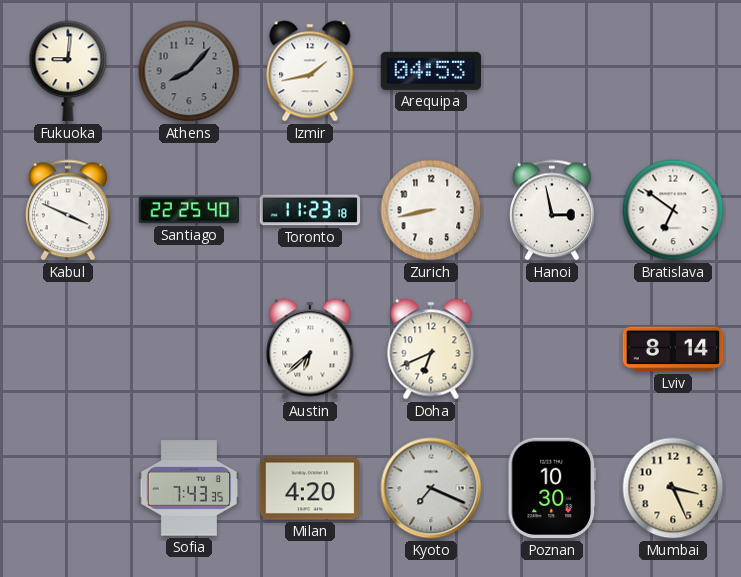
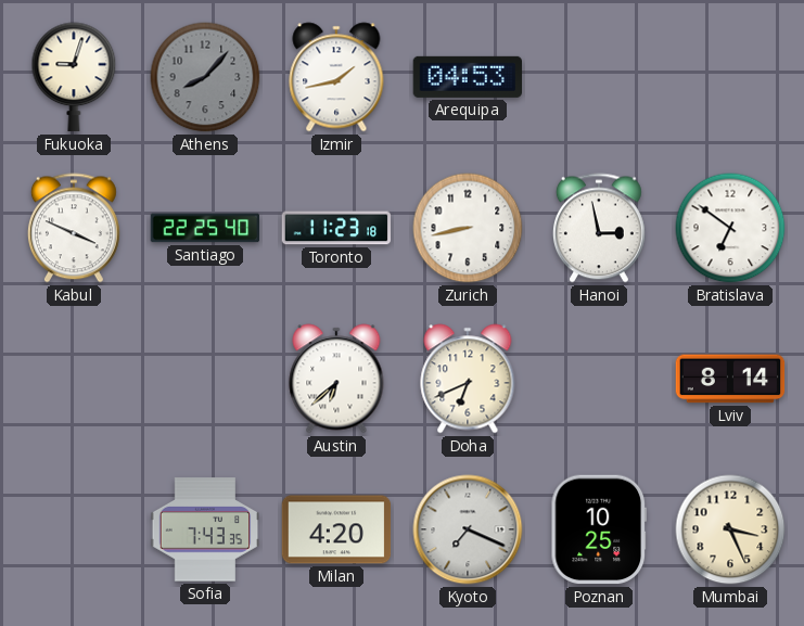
Fukuoka: 9:01 -> 9:03
Poznan: 10:30 -> 10:25
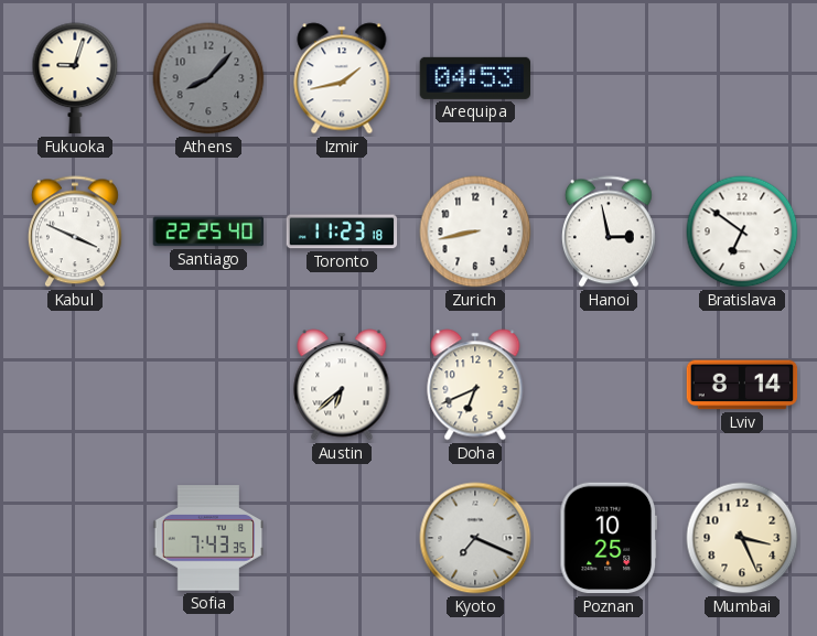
Milan: 4:20 -> none
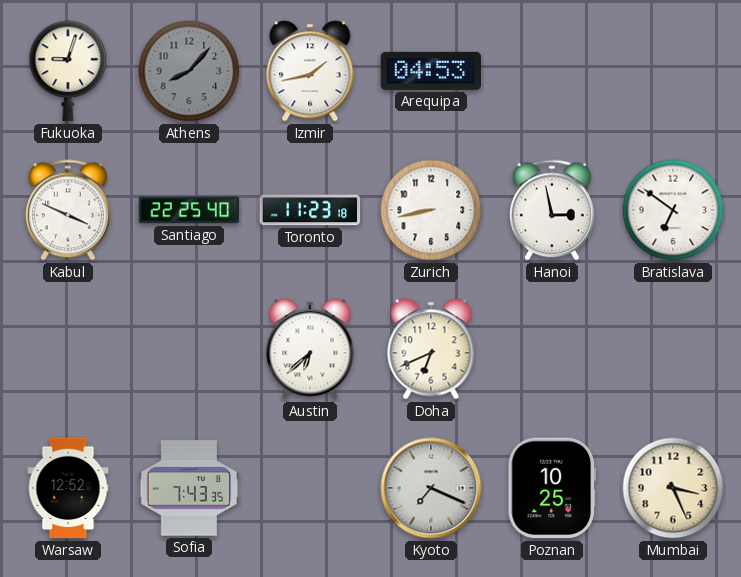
Lviv: 8:14 -> none
Warsaw: none -> 12:52
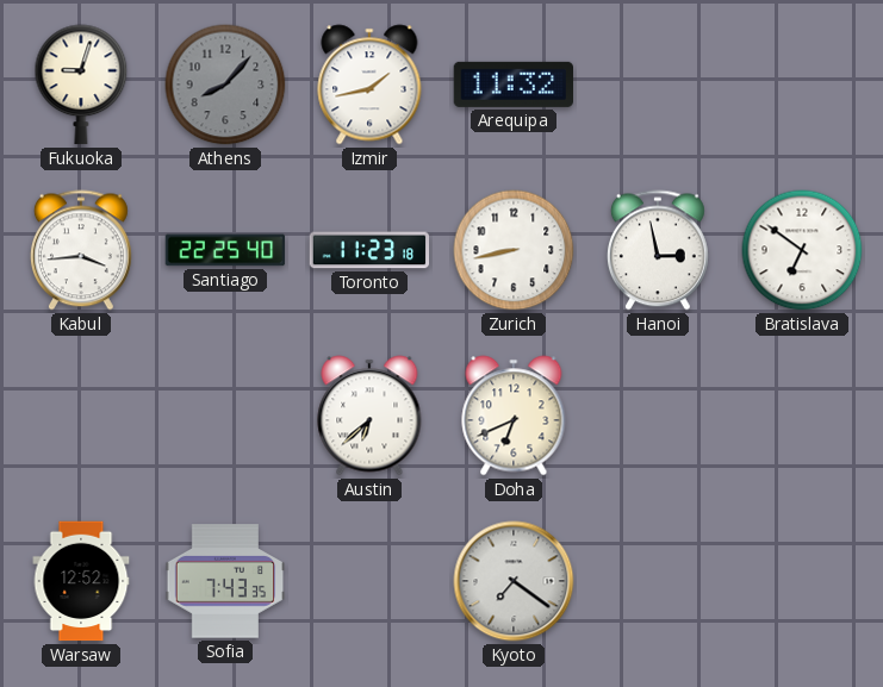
Arequipa: 04:53 -> 11:32
Kabul: 3:49 -> 3:44
Kyoto: 7:19 -> 7:21
Poznan: 10:25 -> none
Mumbai: 3:26 -> none
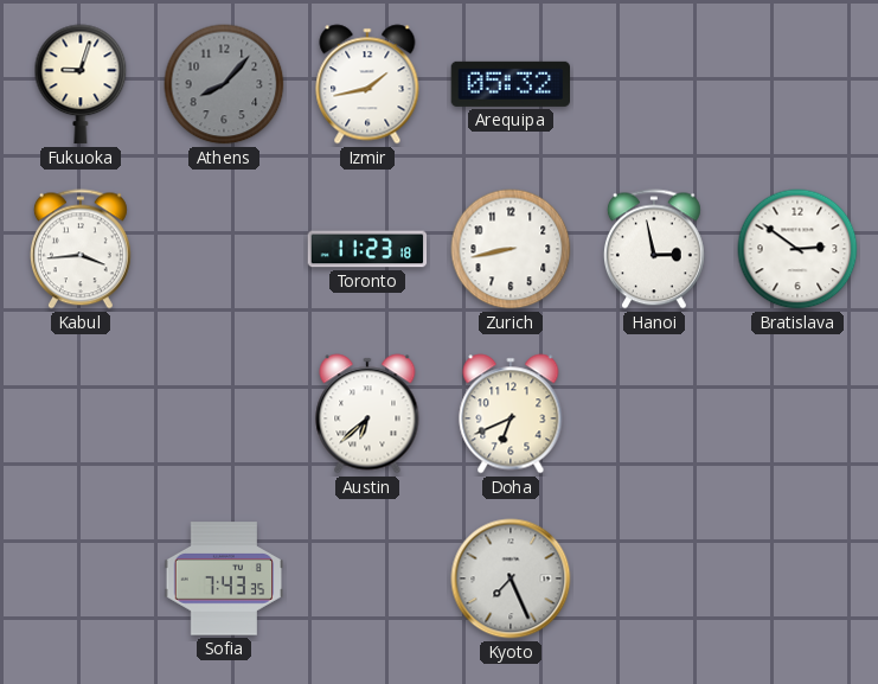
Arequipa: 11:32 -> 05:32
Santiago: 22:25 -> none
Bratislava: 6:51 -> 2:51
Warsaw: 12:52 -> none
Kyoto: 7:21 -> 7:26
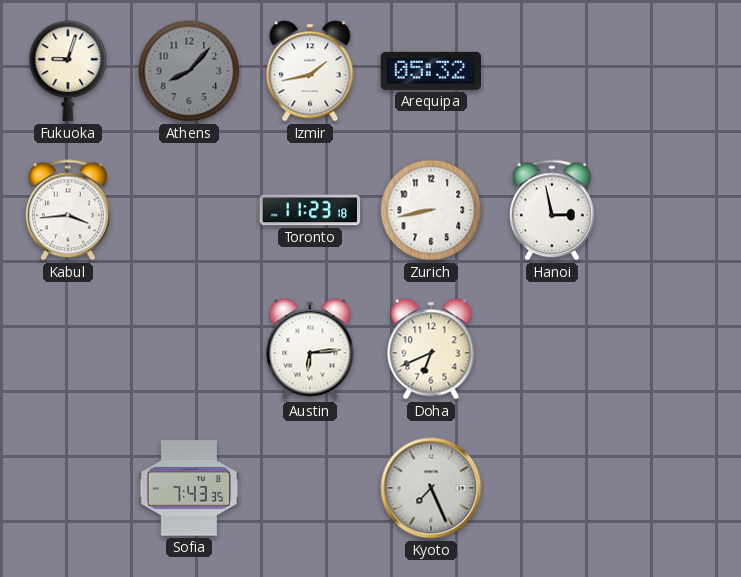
Bratislava: 2:51 -> none
Austin: 6:38 -> 6:14
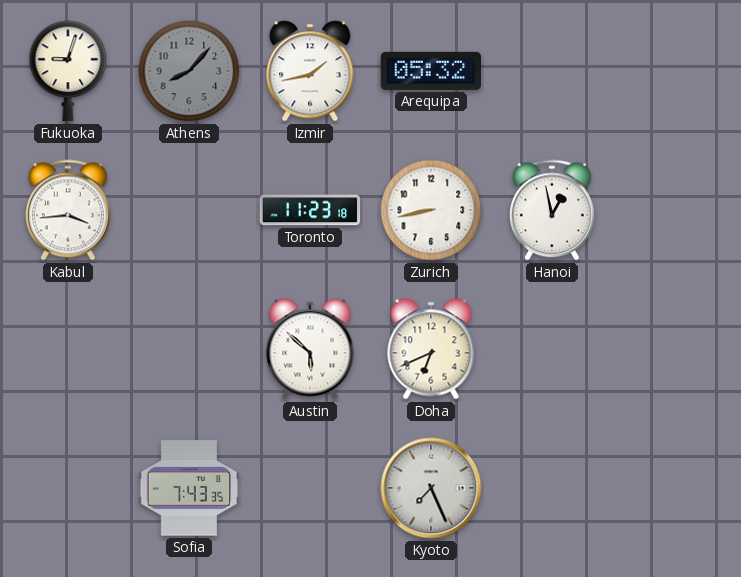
Hanoi: 2:58 -> 12:58
Austin: 6:14 -> 5:52
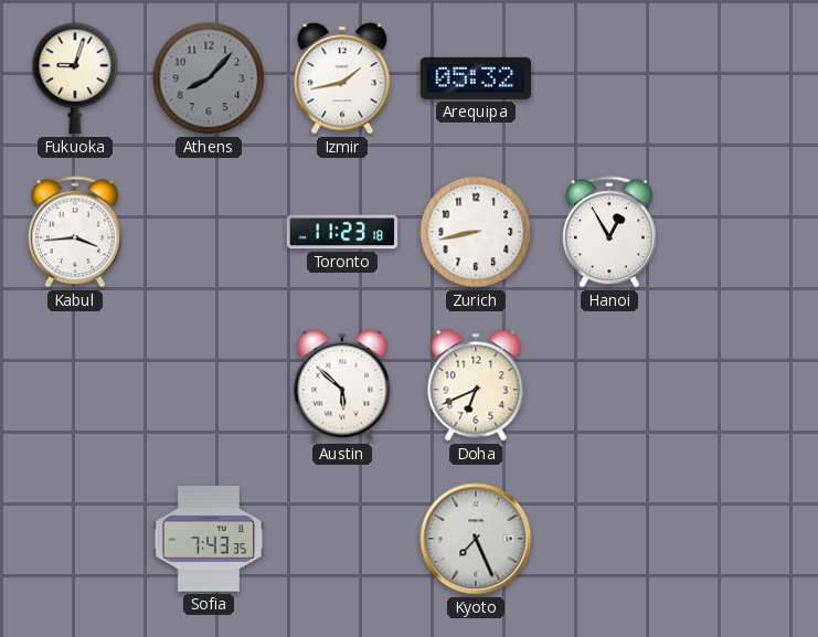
Hanoi: 12:58 -> 12:55
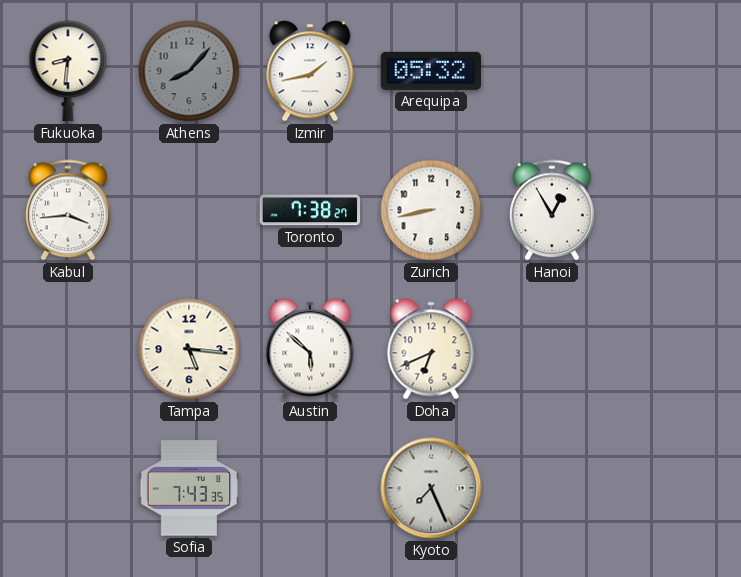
Fukuoka: 9:03 -> 8:31
Toronto: 11:23 -> 7:38
Tampa: none -> 5:16
